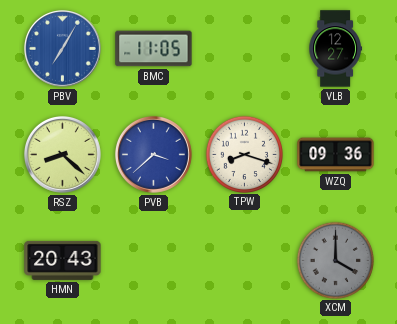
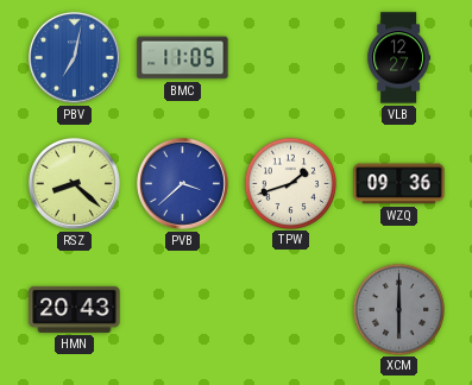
PBV: 7:05 -> 7:02
TPW: 8:18 -> 1:42
XCM: 4:00 -> 6:00
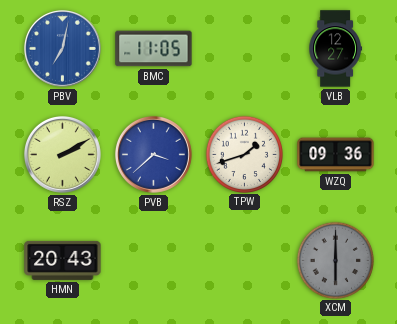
RSZ: 8:22 -> 2:10
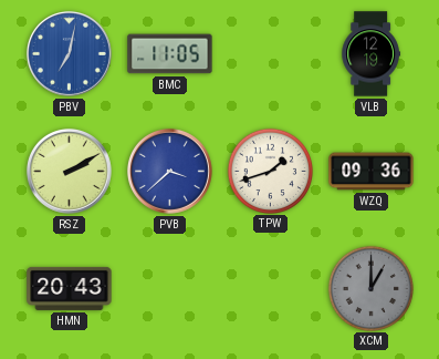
VLB: 12:27 -> 12:19
XCM: 6:00 -> 1:00
